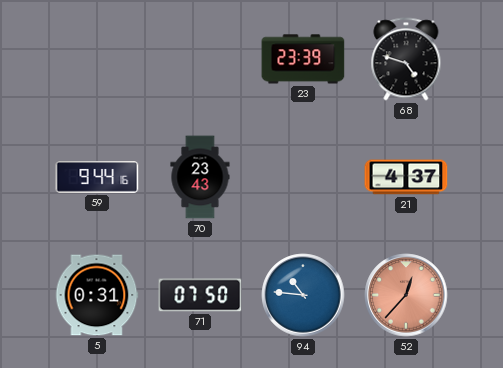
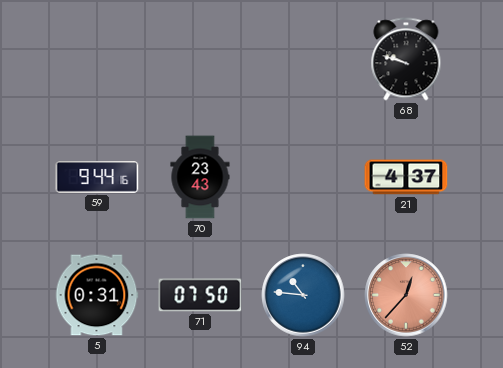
23: 23:39 -> none
68: 4:48 -> 9:48
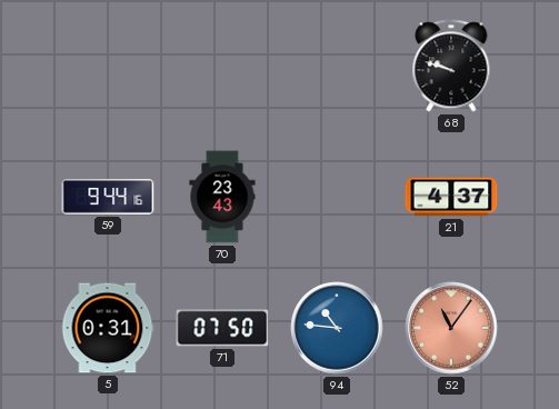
52: 12:37 -> 11:06
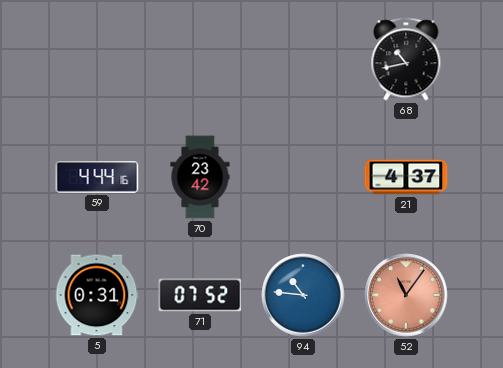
68: 9:48 -> 10:43
59: 9:44 -> 4:44
70: 23:43 -> 23:42
71: 07:50 -> 07:52
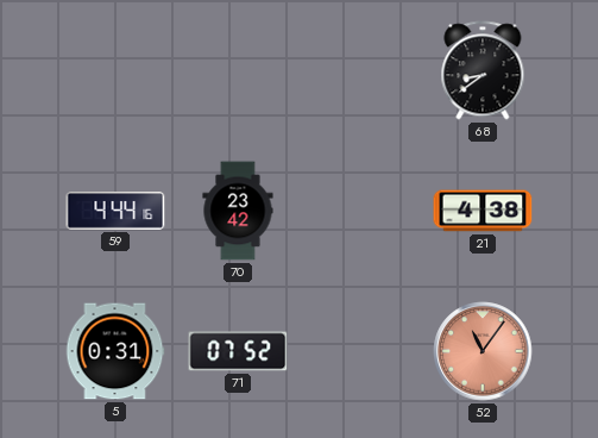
68: 10:43 -> 8:39
21: 4:37 -> 4:38
94: 10:46 -> none
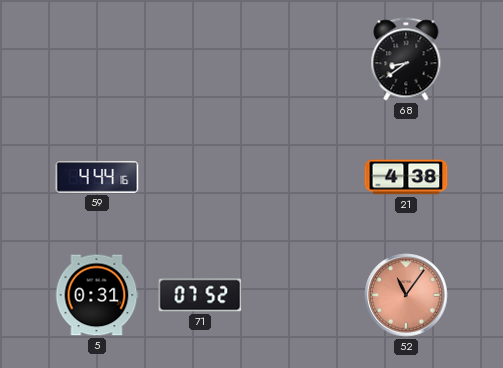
70: 23:42 -> none
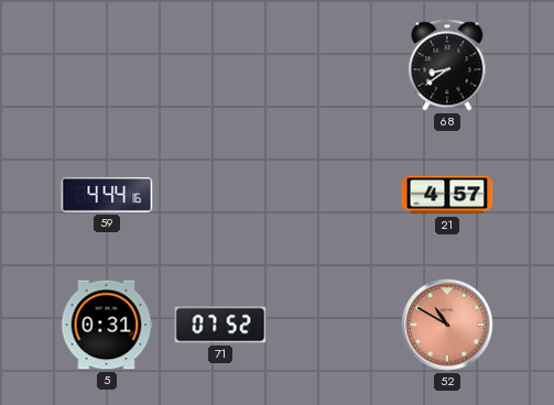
21: 4:38 -> 4:57
52: 11:06 -> 10:50
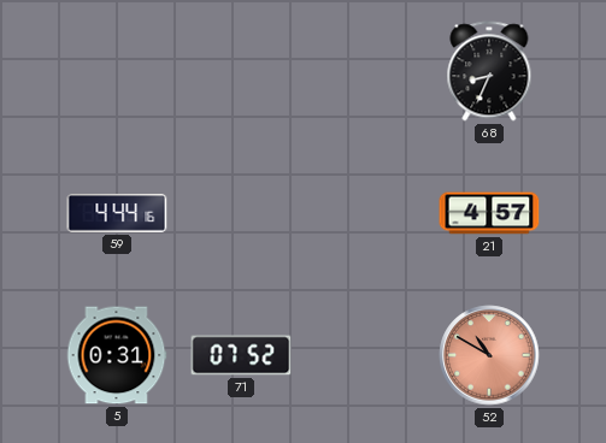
68: 8:39 -> 8:34
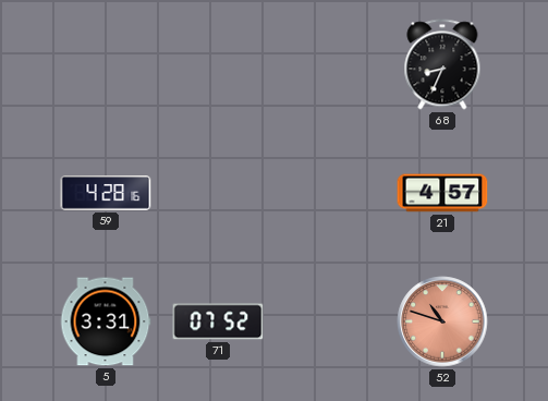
59: 4:44 -> 4:28
5: 0:31 -> 3:31
52: 10:50 -> 10:48
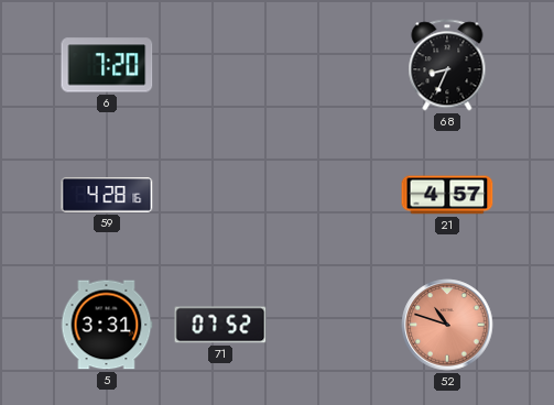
6: none -> 7:20
